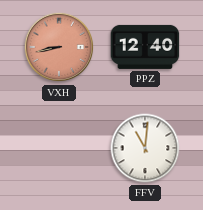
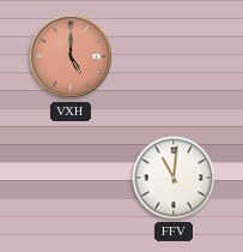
VXH: 8:43 -> 5:00
PPZ: 12:40 -> none
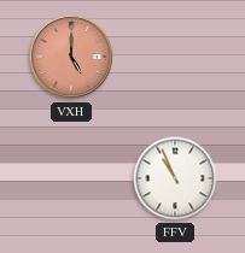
FFV: 11:01 -> 10:56
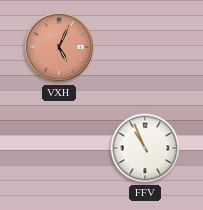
VXH: 5:00 -> 5:04
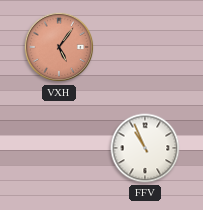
VXH: 5:04 -> 5:06
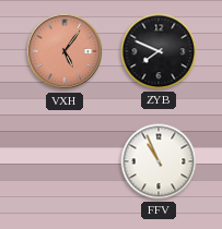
ZYB: none -> 7:49
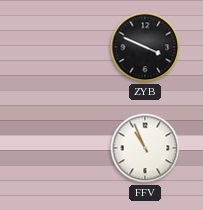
VXH: 5:06 -> none
ZYB: 7:49 -> 3:49
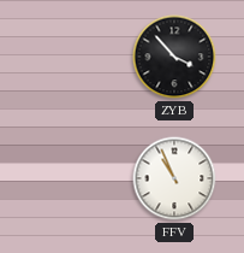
ZYB: 3:49 -> 3:53
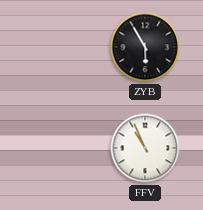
ZYB: 3:53 -> 5:55
